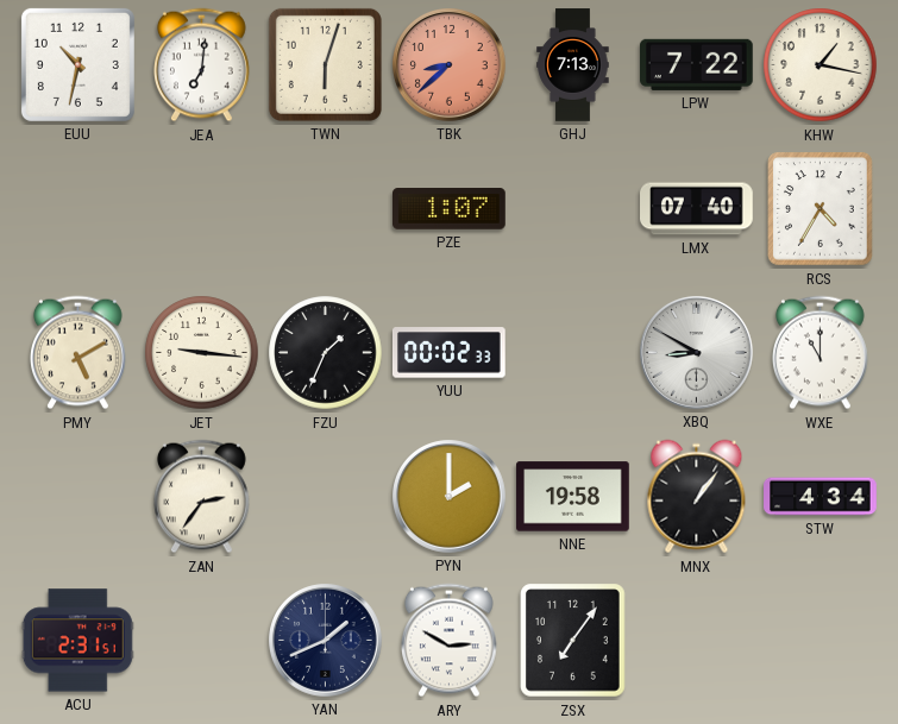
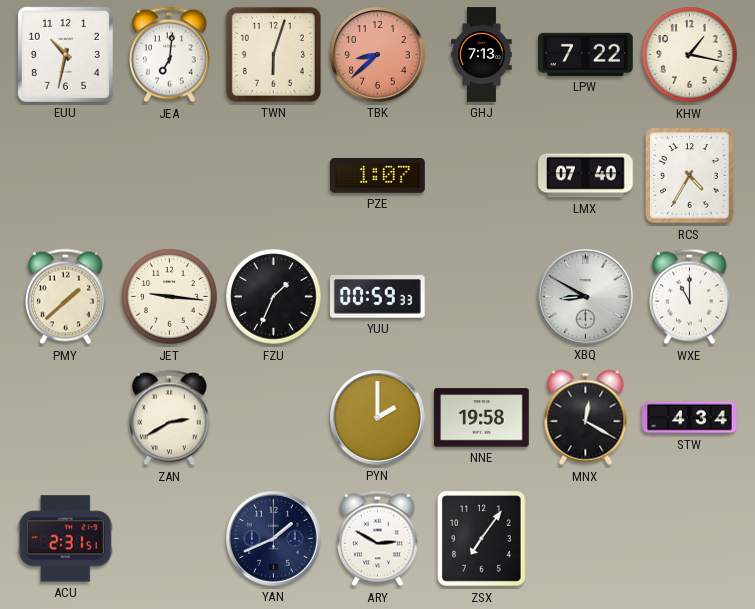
PMY: 5:10 -> 1:38
YUU: 00:02 -> 00:59
ZAN: 2:36 -> 2:40
MNX: 1:06 -> 12:20
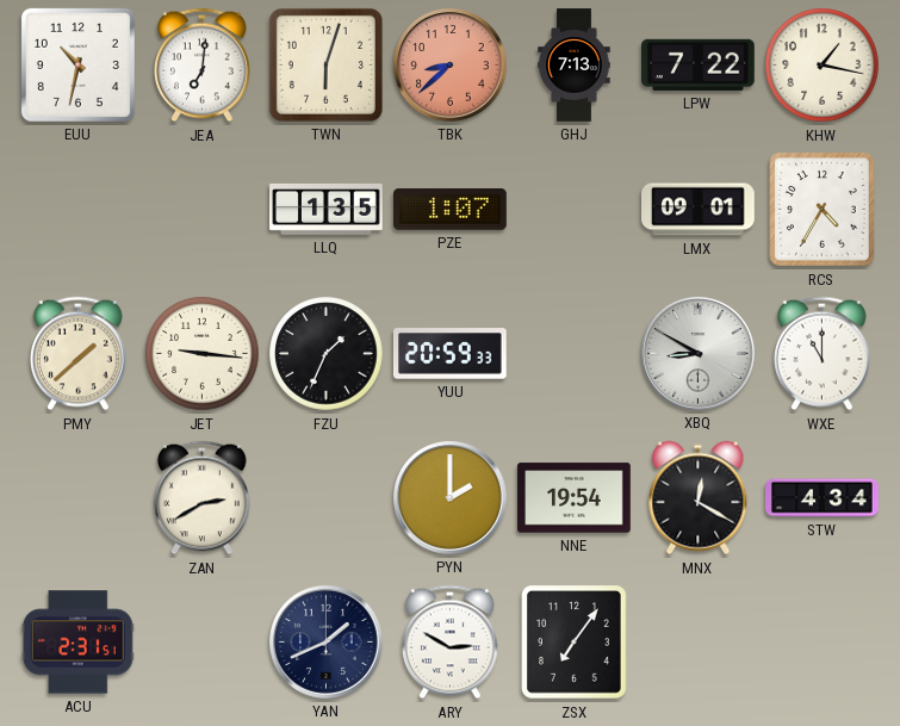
LLQ: none -> 1:35
LMX: 07:40 -> 09:01
YUU: 00:59 -> 20:59
NNE: 19:58 -> 19:54
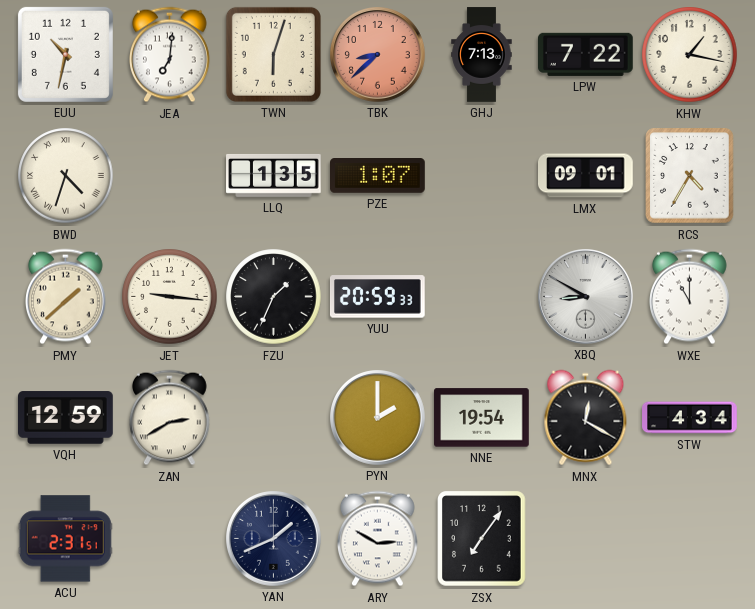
BWD: none -> 4:33
VQH: none -> 12:59
